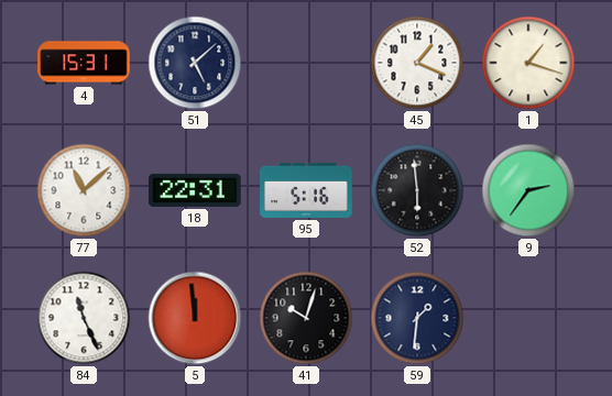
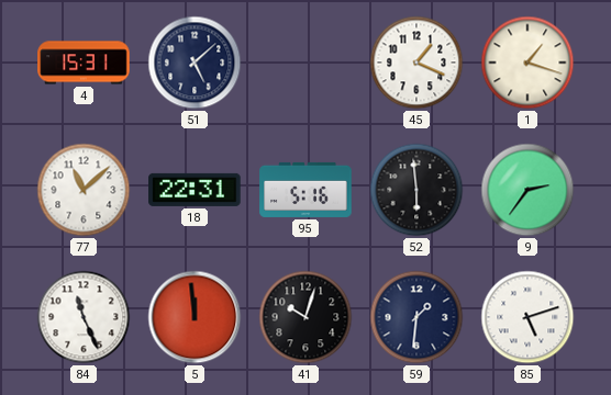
85: none -> 5:12
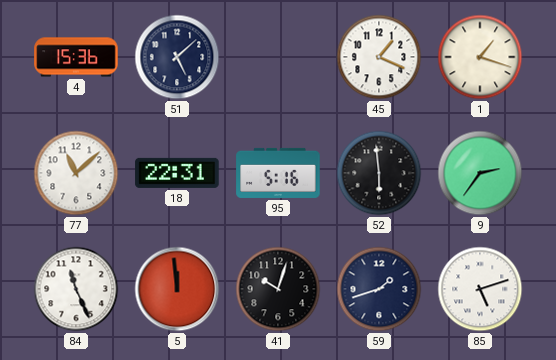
4: 15:31 -> 15:36
59: 1:31 -> 1:42
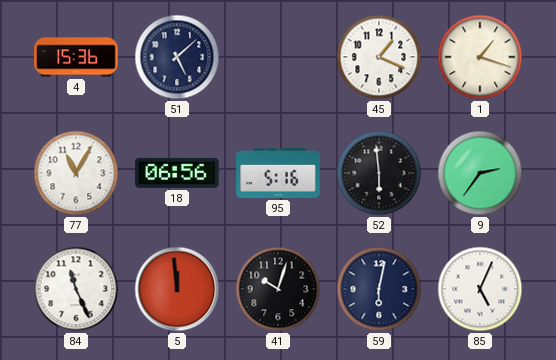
77: 11:08 -> 11:05
18: 22:31 -> 06:56
59: 1:42 -> 6:02
85: 5:12 -> 5:04
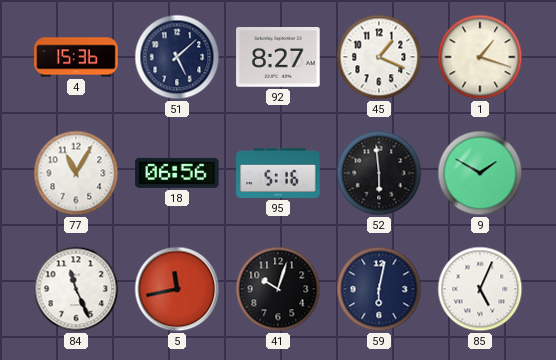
92: none -> 8:27
9: 2:36 -> 1:50
5: 11:59 -> 11:43
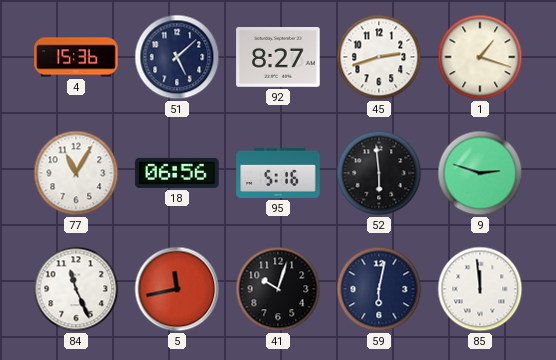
45: 1:19 -> 2:42
9: 1:50 -> 2:48
85: 5:04 -> 11:59
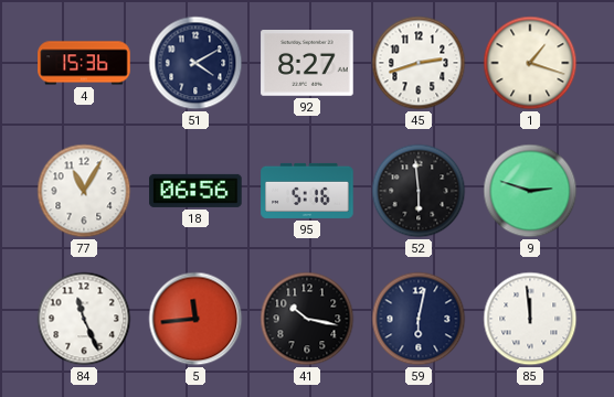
51: 5:08 -> 4:10
5: 11:43 -> 11:44
41: 10:03 -> 10:17
